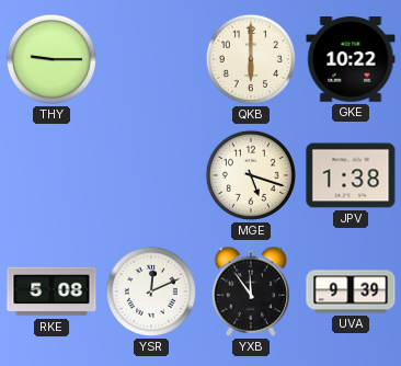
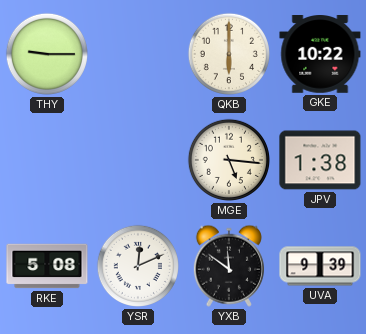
MGE: 5:18 -> 5:16
YXB: 11:54 -> 11:51
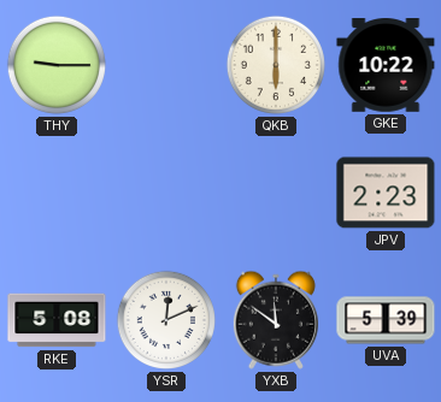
MGE: 5:16 -> none
JPV: 1:38 -> 2:23
UVA: 9:39 -> 5:39
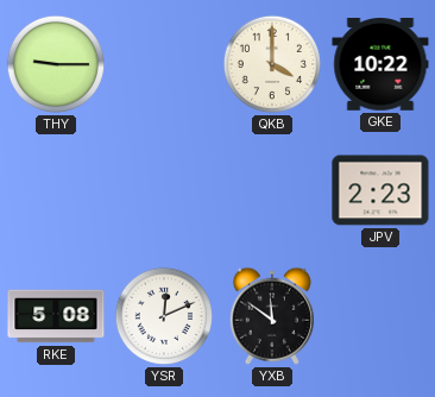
QKB: 6:00 -> 4:00
UVA: 5:39 -> none
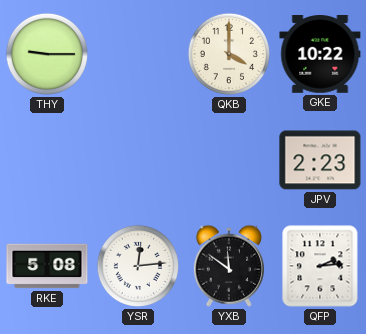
YSR: 12:11 -> 12:14
QFP: none -> 2:14
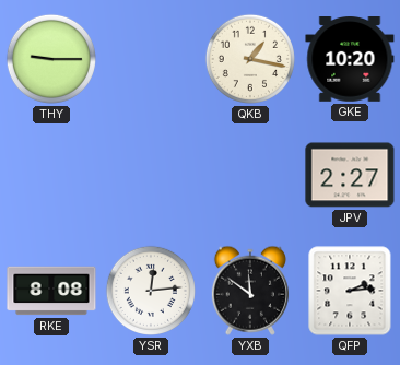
QKB: 4:00 -> 1:17
GKE: 10:22 -> 10:20
JPV: 2:23 -> 2:27
RKE: 5:08 -> 8:08
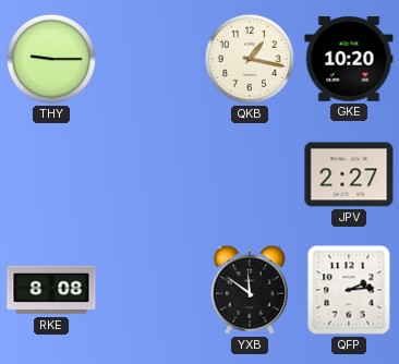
YSR: 12:14 -> none
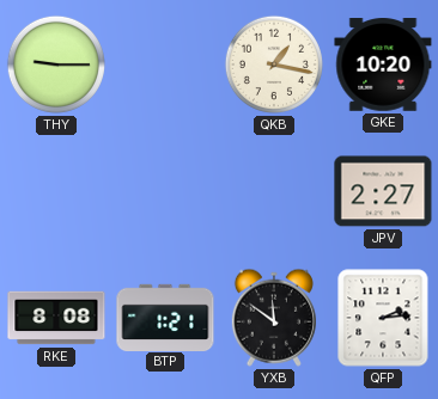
BTP: none -> 1:21
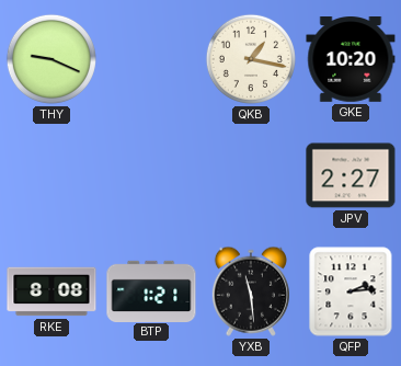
THY: 9:15 -> 9:19
YXB: 11:51 -> 11:29
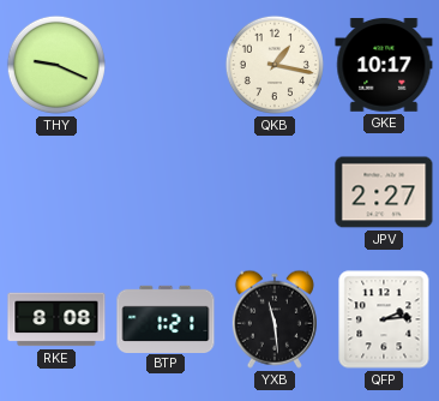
GKE: 10:20 -> 10:17
